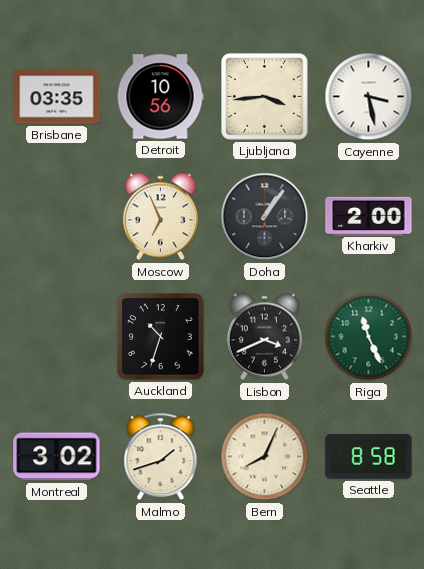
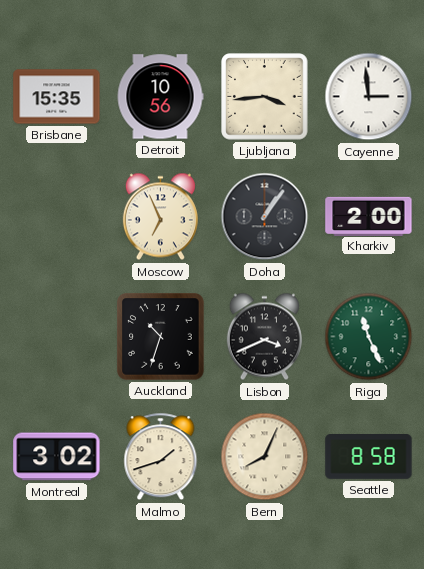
Brisbane: 03:35 -> 15:35
Cayenne: 3:28 -> 2:59
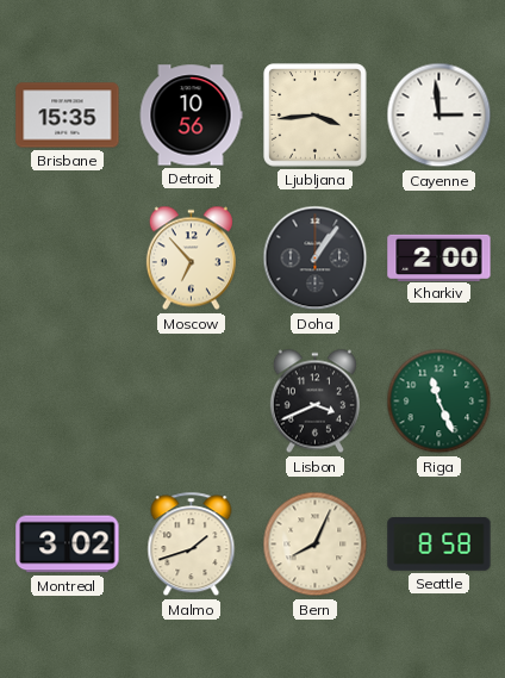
Moscow: 6:56 -> 6:53
Auckland: 10:33 -> none
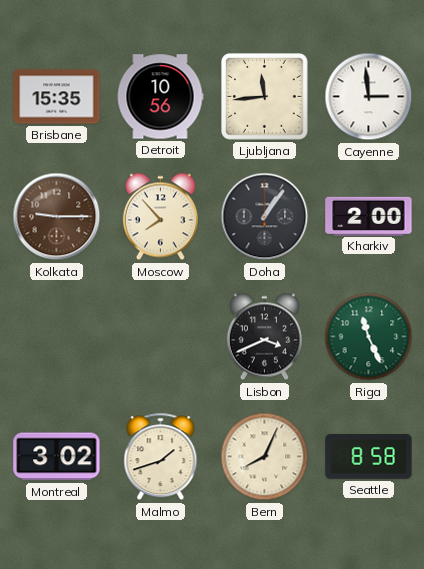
Ljubljana: 3:44 -> 11:44
Kolkata: none -> 9:15
Moscow: 6:53 -> 7:53
